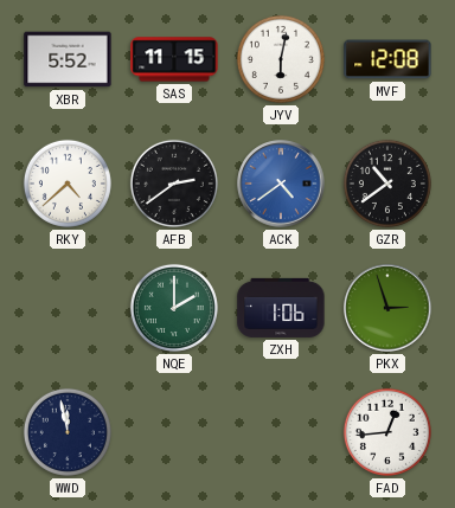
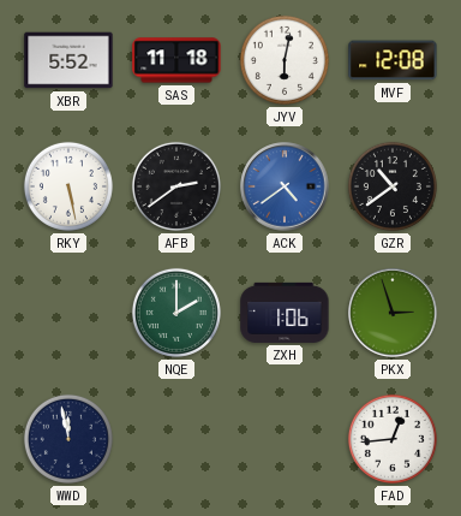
SAS: 11:15 -> 11:18
RKY: 4:38 -> 5:28
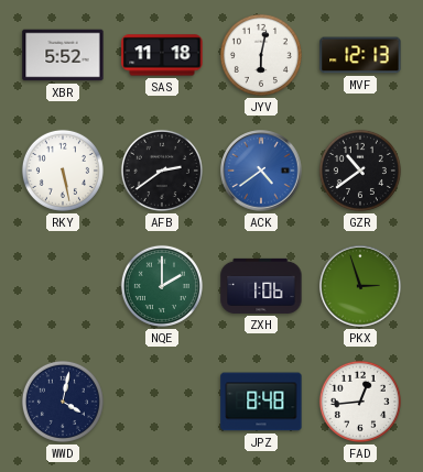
MVF: 12:08 -> 12:13
WWD: 11:58 -> 4:02
JPZ: none -> 8:48
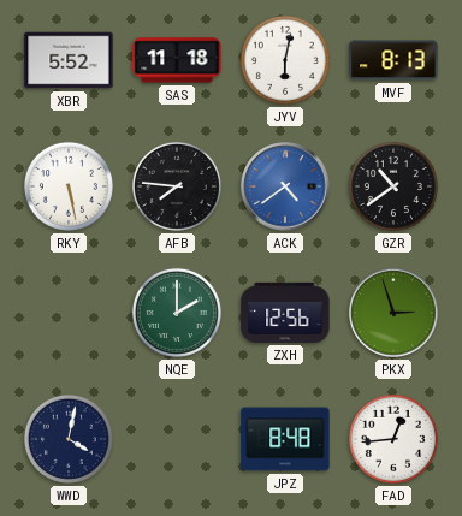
MVF: 12:13 -> 8:13
AFB: 2:39 -> 7:46
ZXH: 1:06 -> 12:56
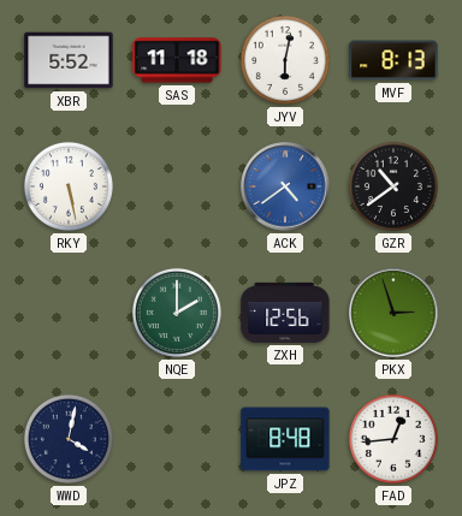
AFB: 7:46 -> none
